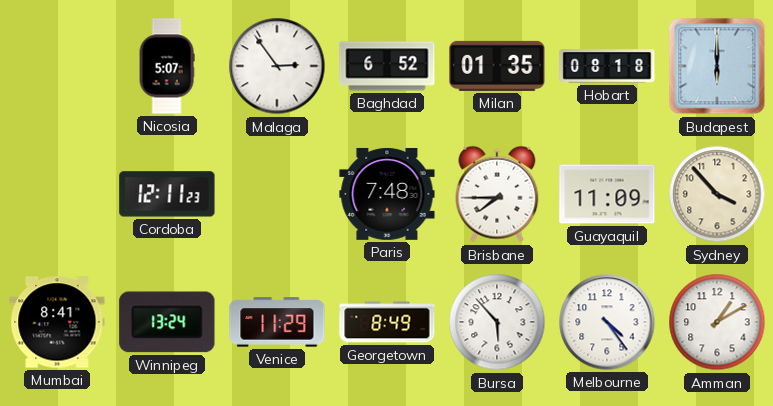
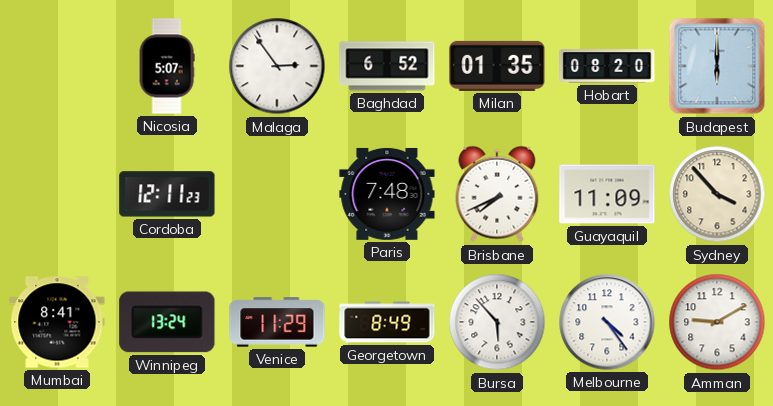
Hobart: 08:18 -> 08:20
Brisbane: 7:45 -> 7:41
Amman: 1:10 -> 9:10
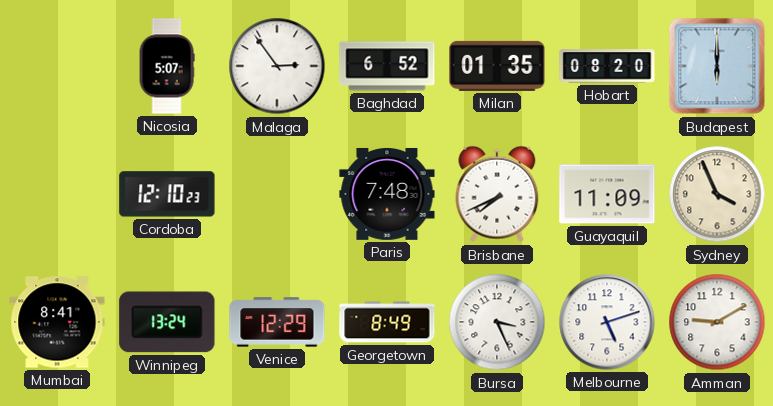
Cordoba: 12:11 -> 12:10
Sydney: 3:53 -> 3:56
Venice: 11:29 -> 12:29
Bursa: 5:53 -> 3:26
Melbourne: 4:24 -> 5:12
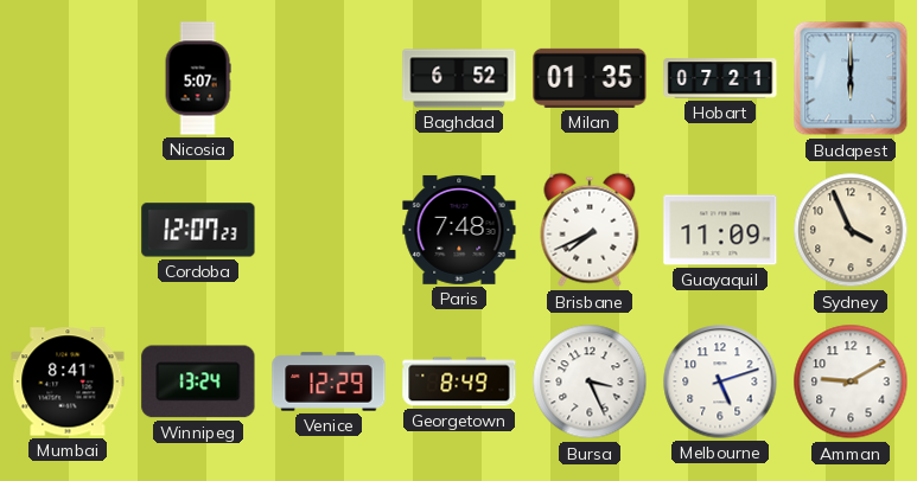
Malaga: 2:54 -> none
Hobart: 08:20 -> 07:21
Cordoba: 12:10 -> 12:07
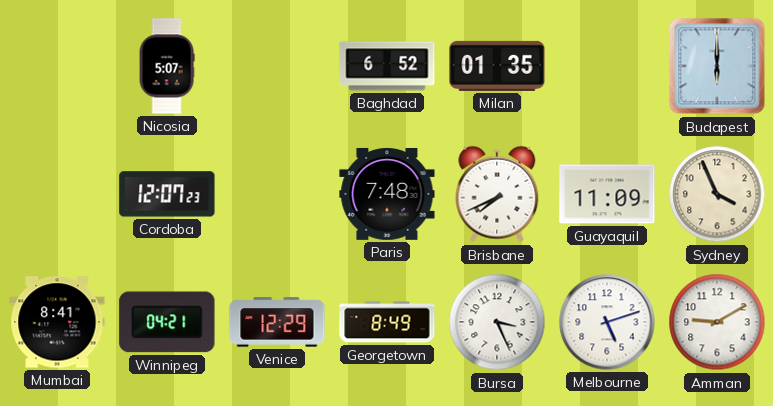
Hobart: 07:21 -> none
Winnipeg: 13:24 -> 04:21
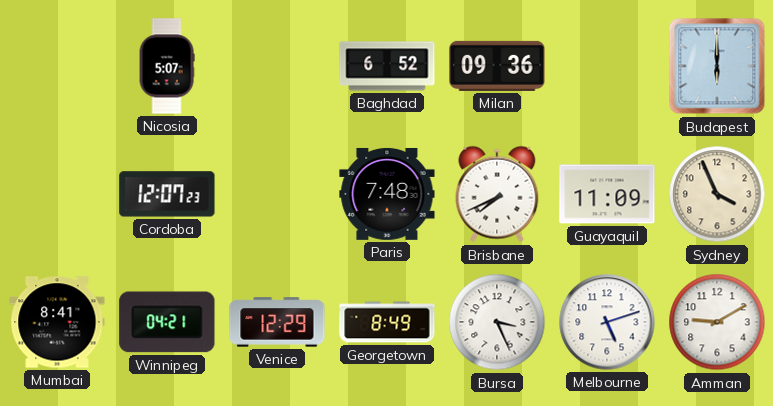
Milan: 01:35 -> 09:36
